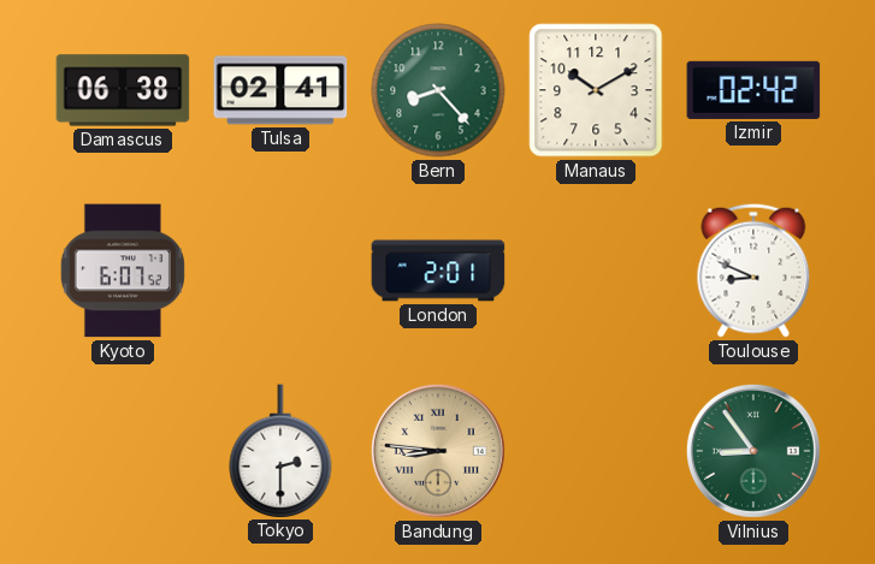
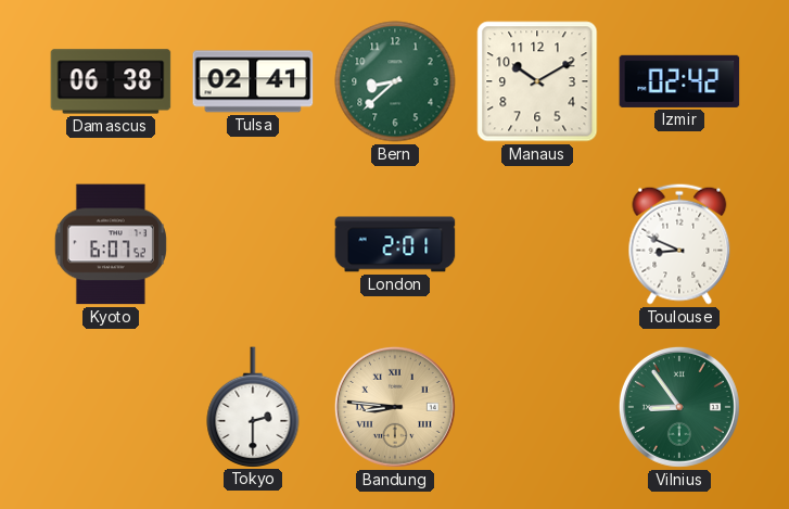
Bern: 8:23 -> 8:38
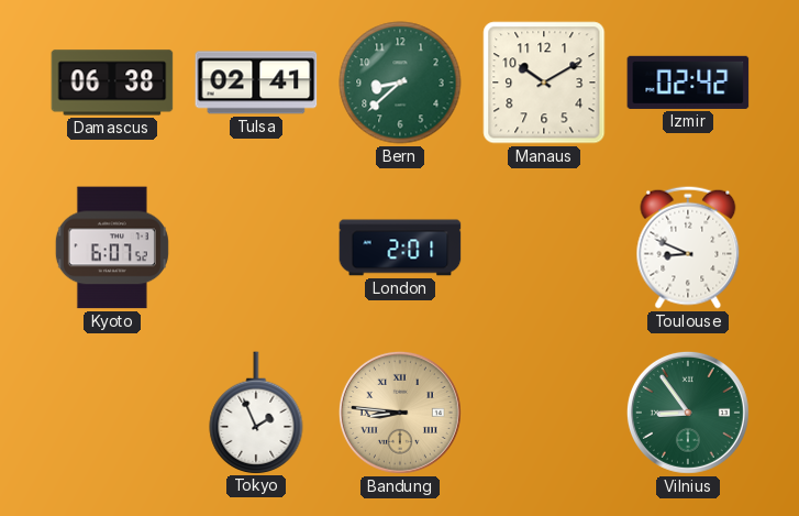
Tokyo: 2:30 -> 1:56
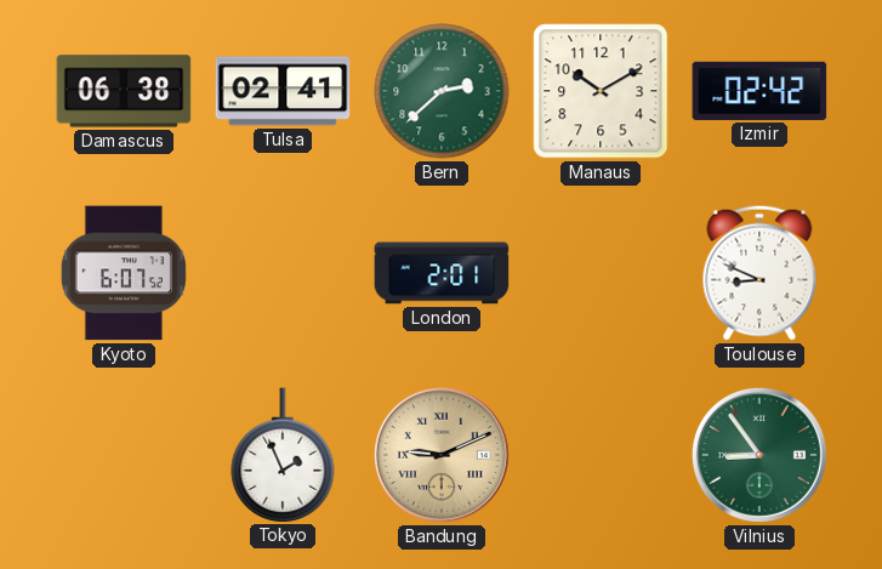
Bern: 8:38 -> 2:38
Bandung: 8:46 -> 9:11
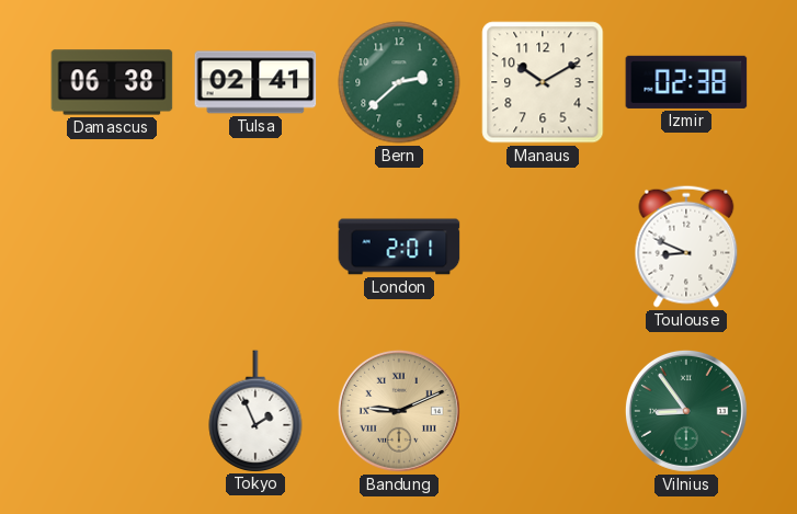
Izmir: 02:42 -> 02:38
Kyoto: 6:07 -> none
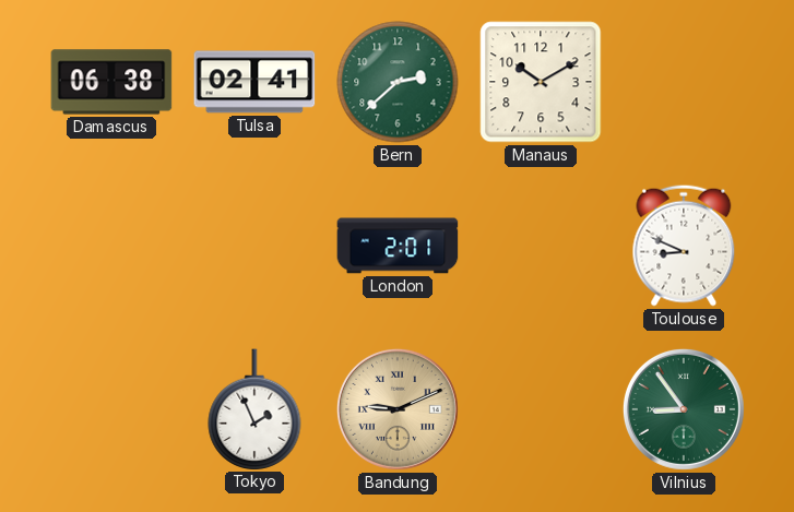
Izmir: 02:38 -> none
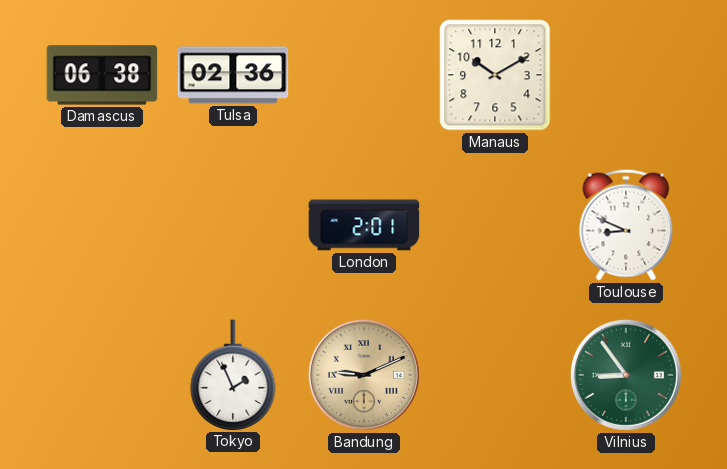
Tulsa: 02:41 -> 02:36
Bern: 2:38 -> none
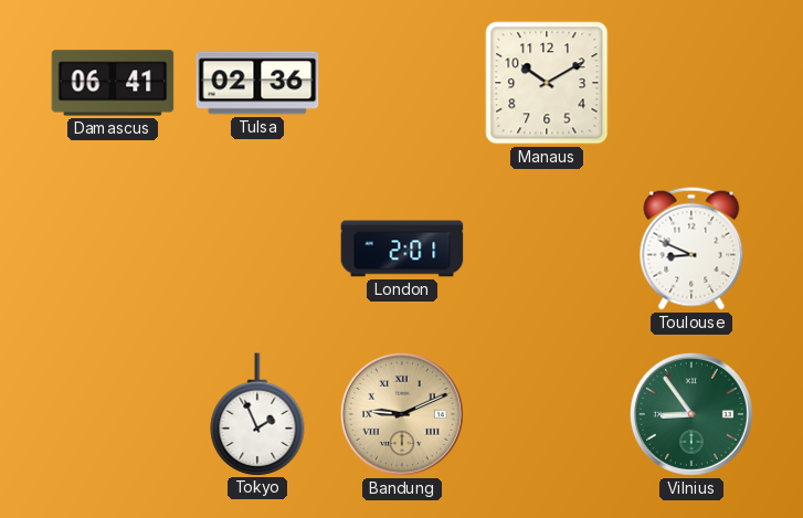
Damascus: 06:38 -> 06:41
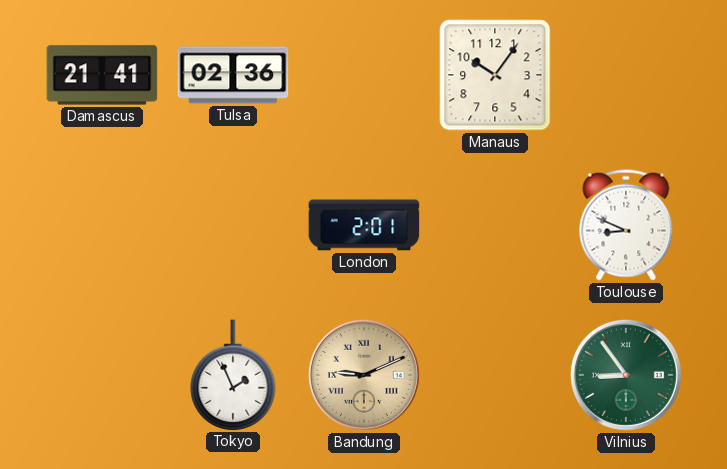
Damascus: 06:41 -> 21:41
Manaus: 10:10 -> 10:06
